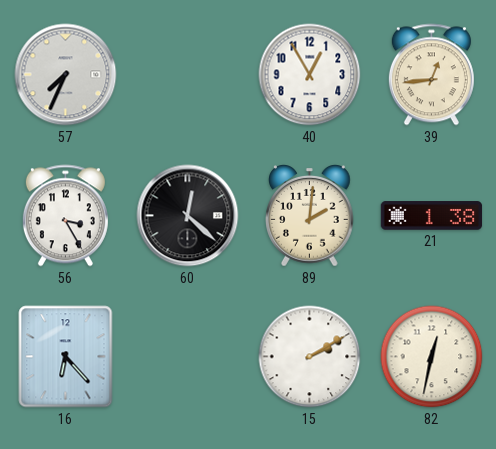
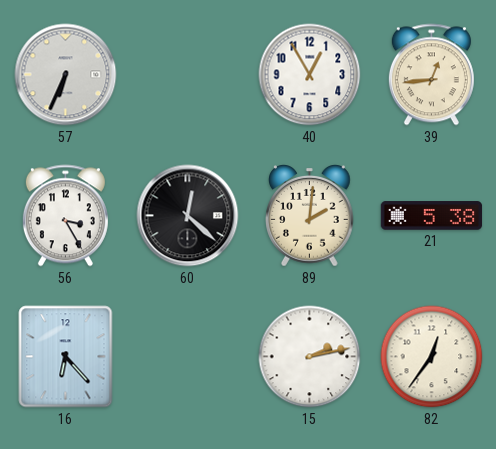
57: 7:34 -> 6:34
21: 1:38 -> 5:38
15: 2:10 -> 2:13
82: 12:32 -> 12:36
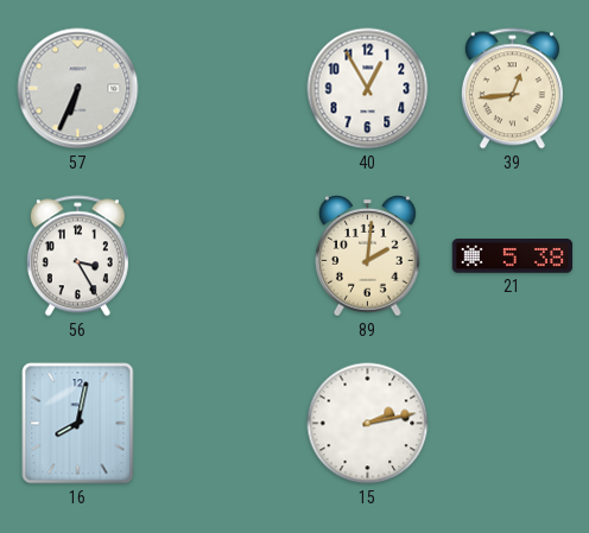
60: 12:22 -> none
16: 6:23 -> 8:02
82: 12:36 -> none
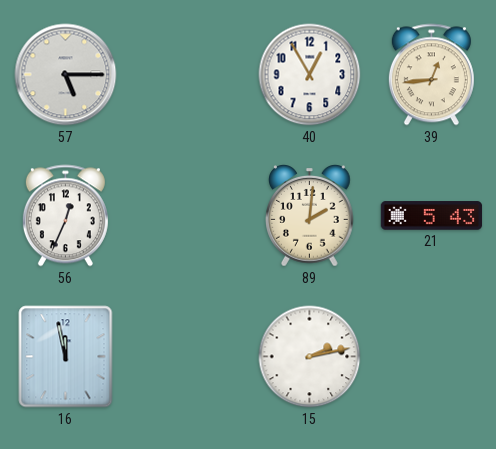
57: 6:34 -> 5:15
56: 3:25 -> 12:34
21: 5:38 -> 5:43
16: 8:02 -> 11:58
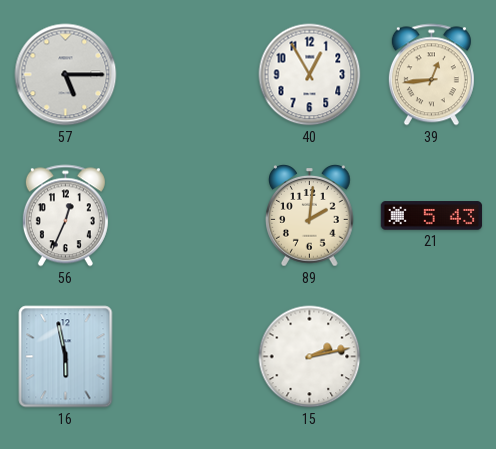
16: 11:58 -> 5:58
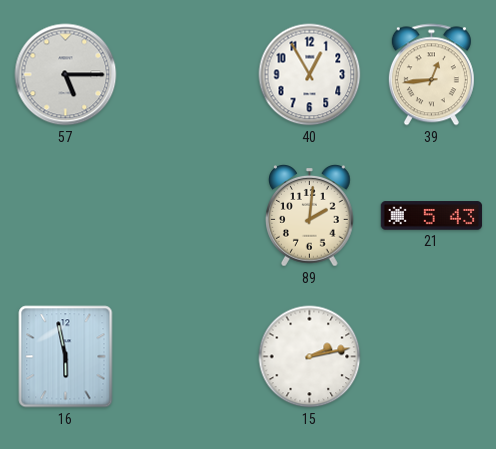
56: 12:34 -> none
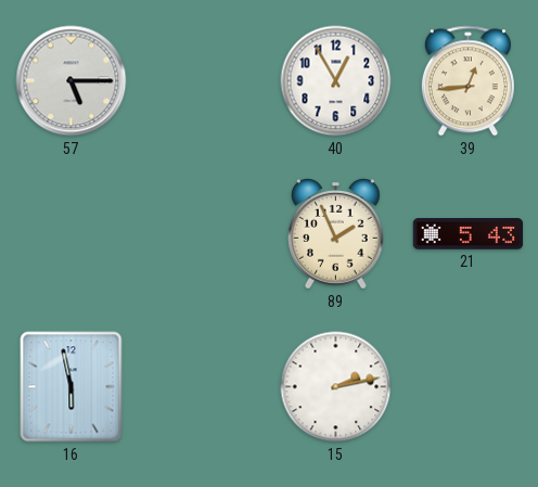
89: 2:01 -> 1:56
